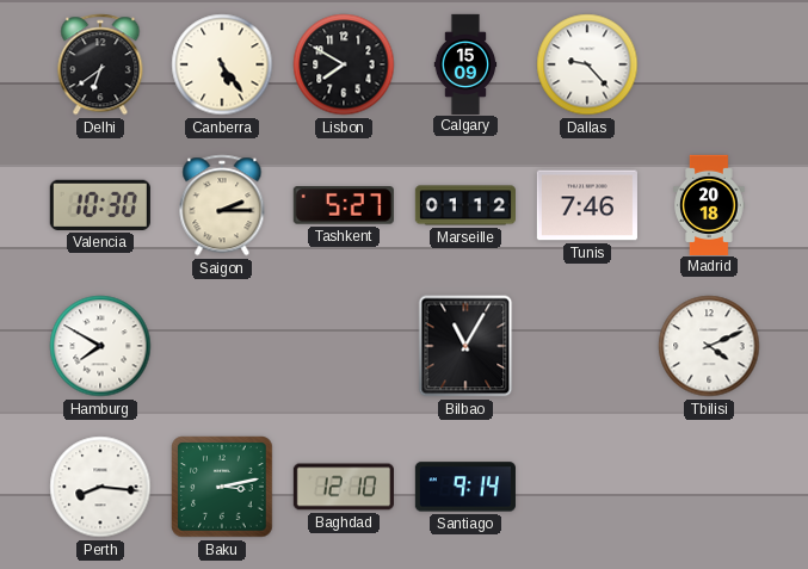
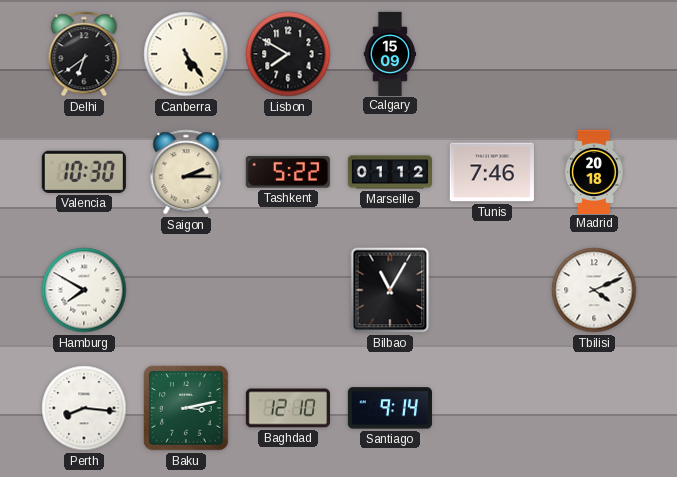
Dallas: 9:23 -> none
Tashkent: 5:27 -> 5:22
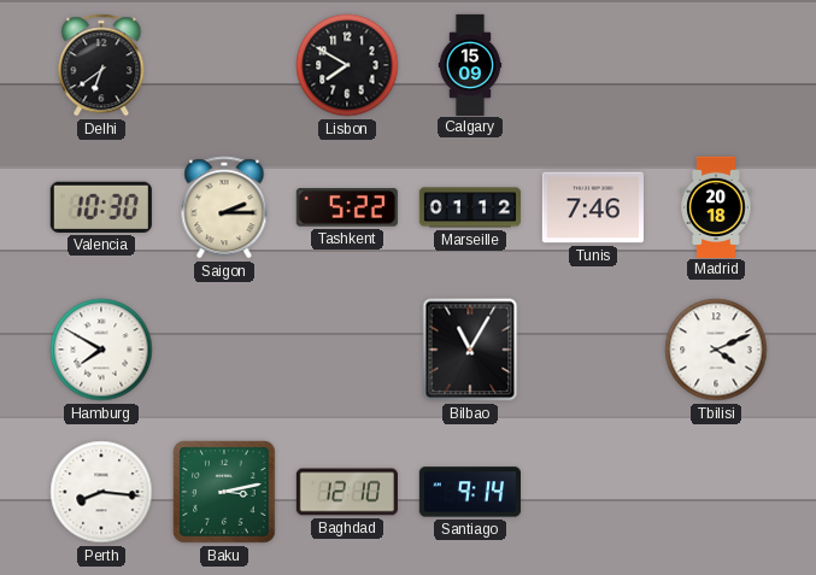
Canberra: 5:24 -> none
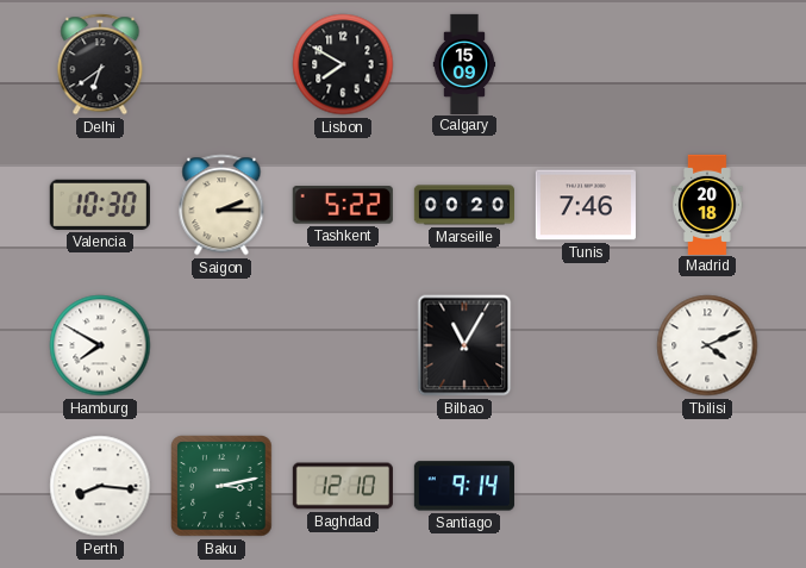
Marseille: 01:12 -> 00:20
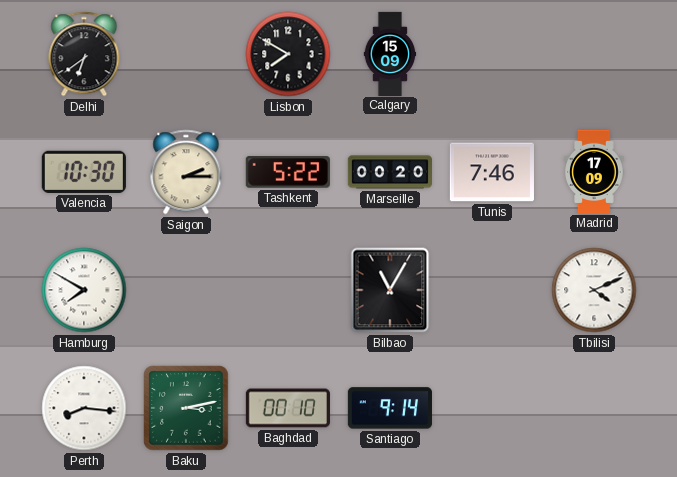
Madrid: 20:18 -> 17:09
Baghdad: 12:10 -> 00:10
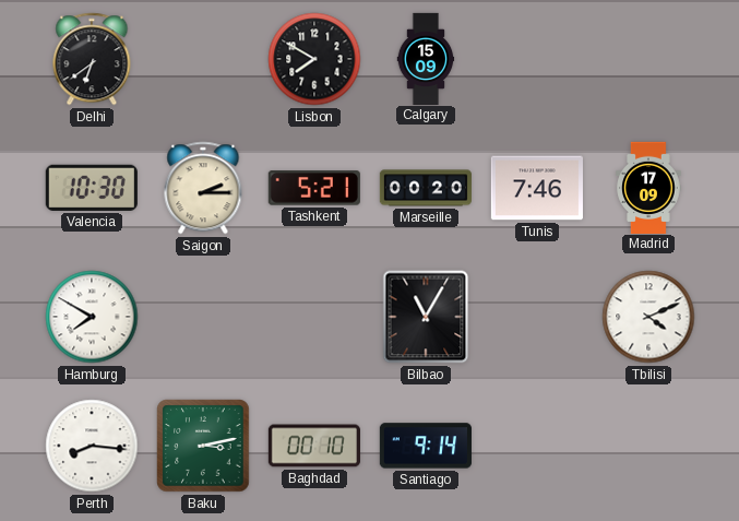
Tashkent: 5:22 -> 5:21
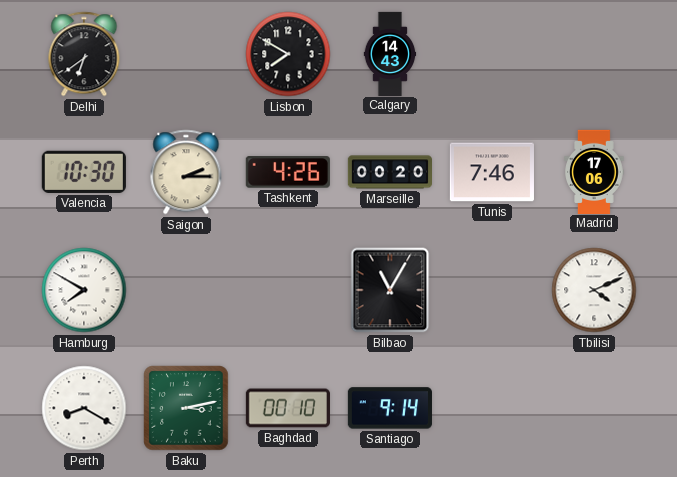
Calgary: 15:09 -> 14:43
Tashkent: 5:21 -> 4:26
Madrid: 17:09 -> 17:06
Perth: 8:16 -> 8:20
